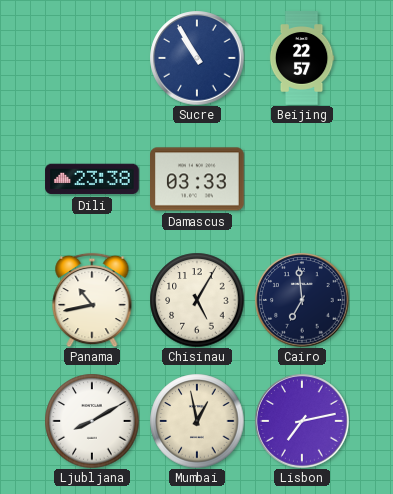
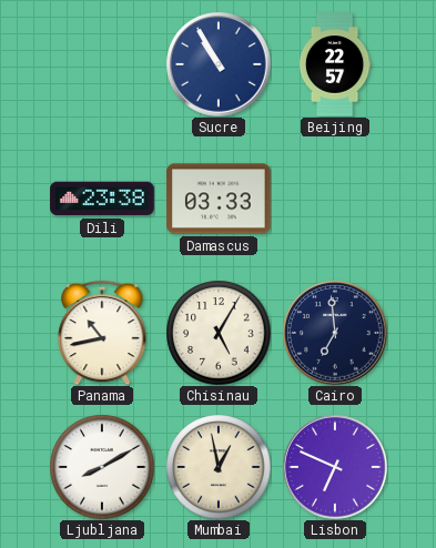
Lisbon: 7:13 -> 6:49
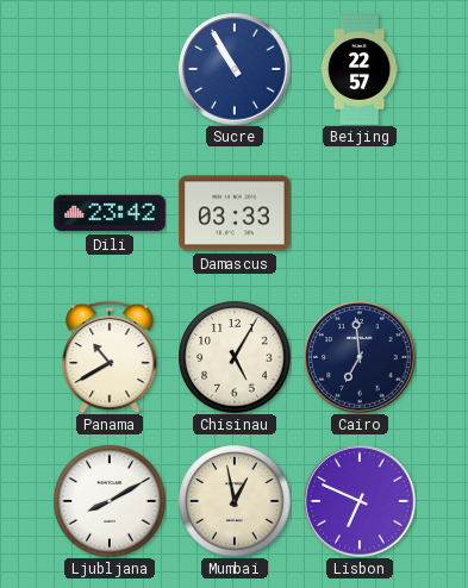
Dili: 23:38 -> 23:42
Panama: 10:43 -> 10:40
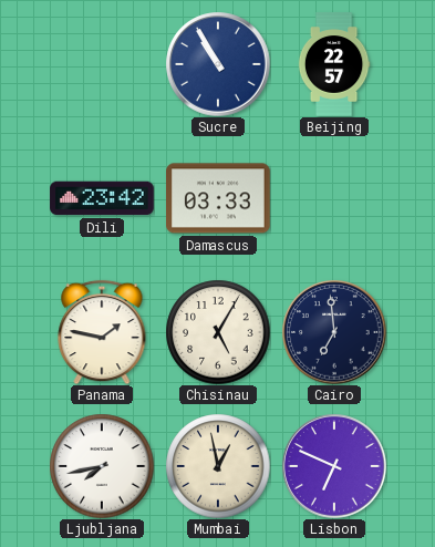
Panama: 10:40 -> 1:47
Ljubljana: 8:10 -> 7:43
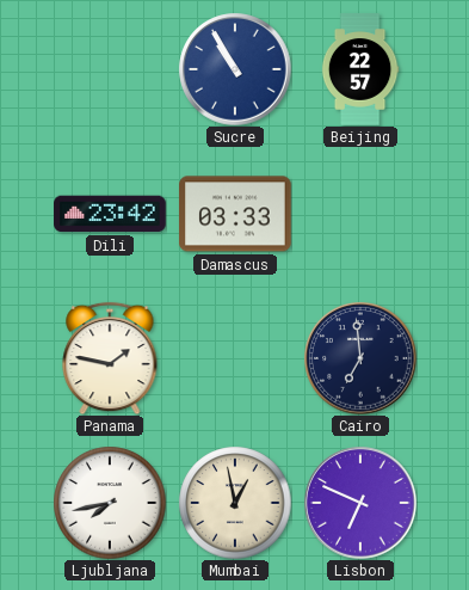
Chisinau: 5:05 -> none
